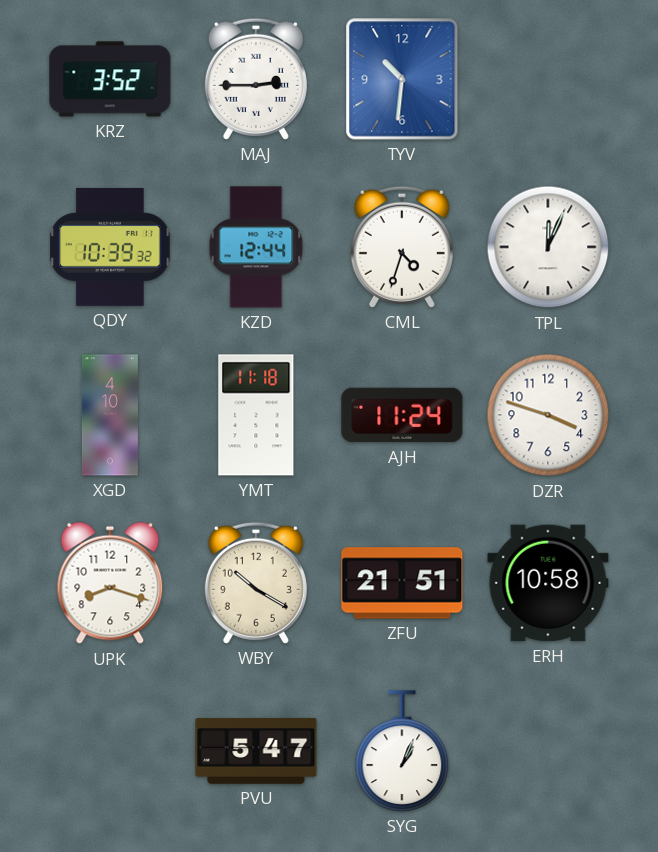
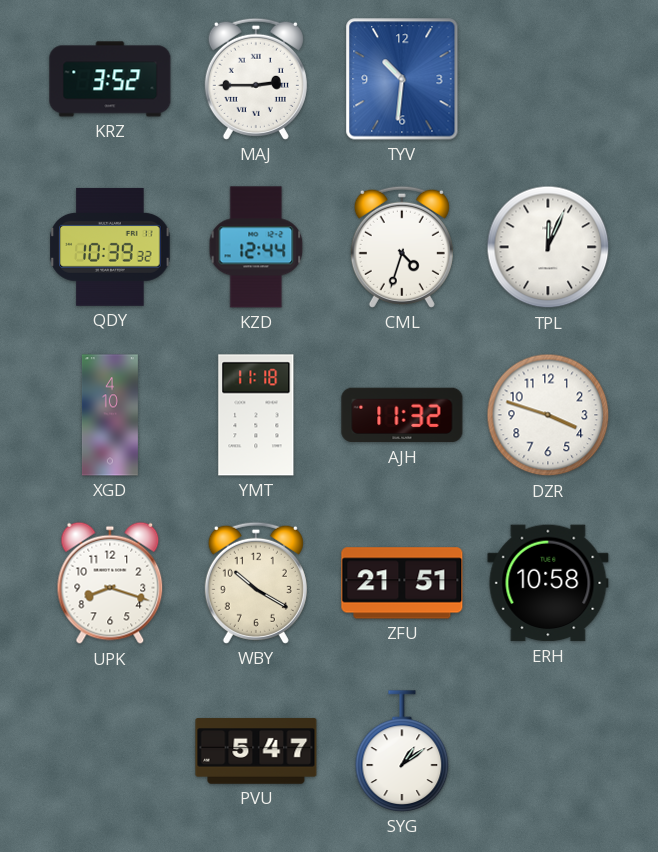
AJH: 11:24 -> 11:32
SYG: 1:04 -> 1:09
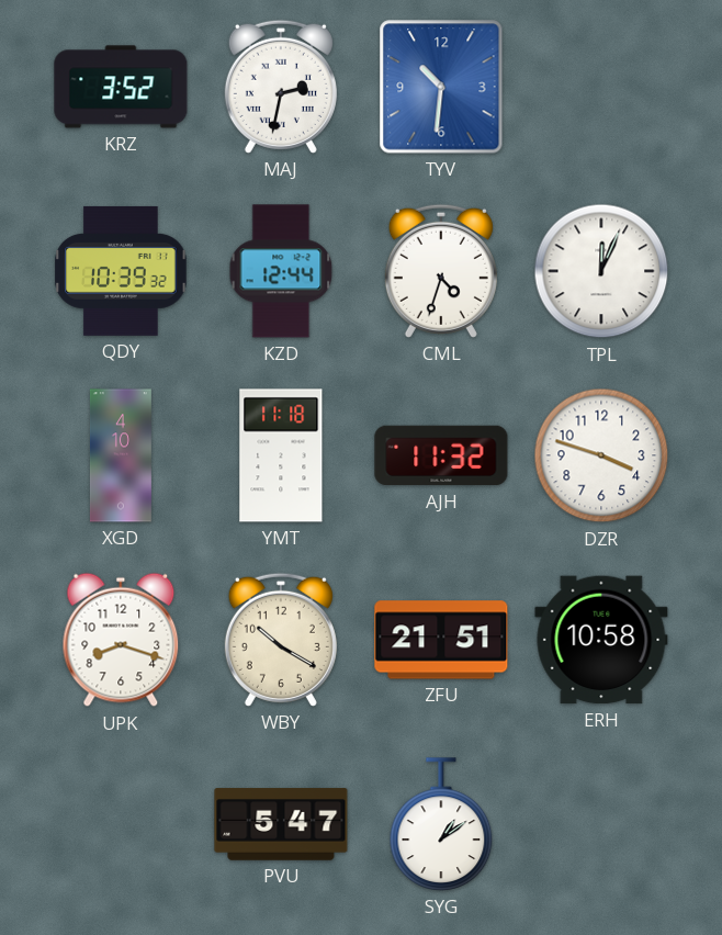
MAJ: 2:45 -> 2:32
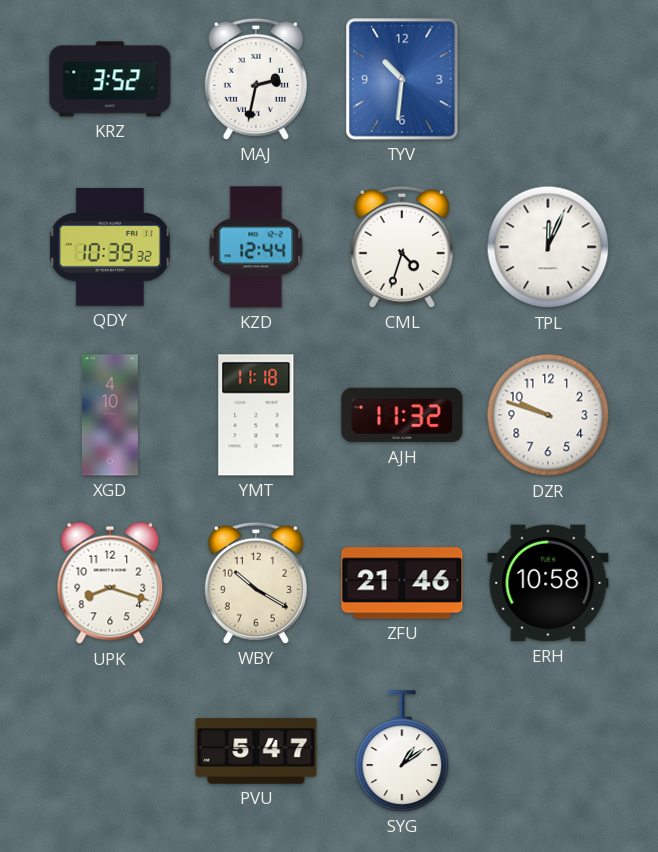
DZR: 3:48 -> 9:48
ZFU: 21:51 -> 21:46
